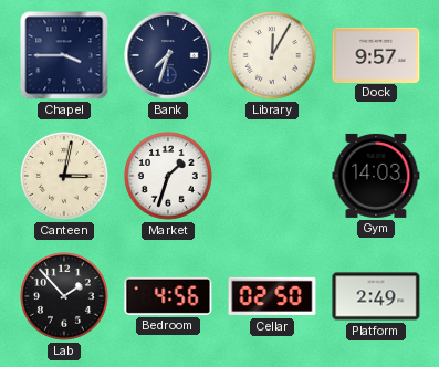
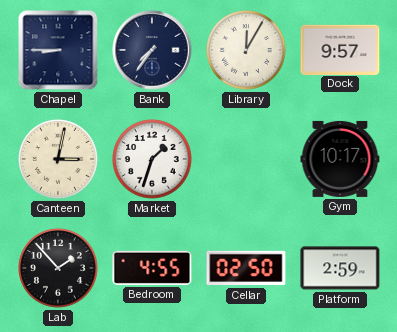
Chapel: 3:45 -> 8:45
Bank: 7:33 -> 7:36
Gym: 14:03 -> 10:17
Bedroom: 4:56 -> 4:55
Platform: 2:49 -> 2:59
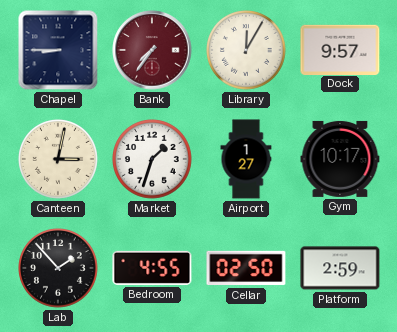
Bank dial: navy -> burgundy
Airport: none -> 1:27
